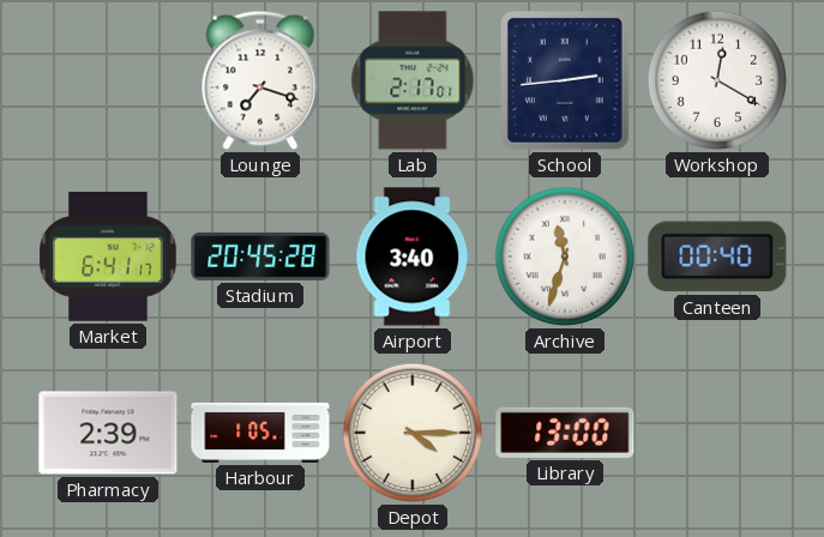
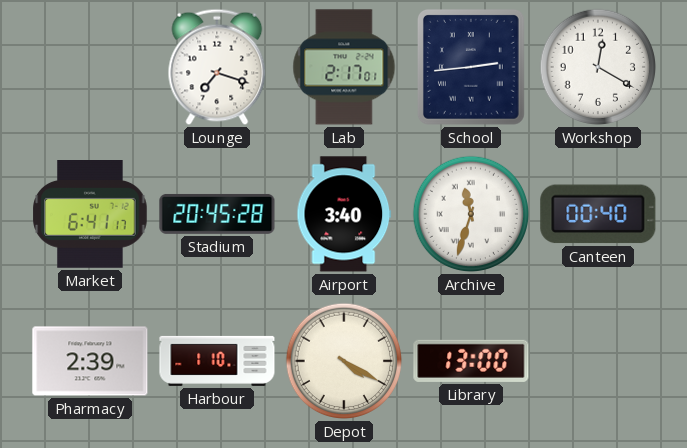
Harbour: 1:05 -> 1:10
Depot: 4:15 -> 4:20
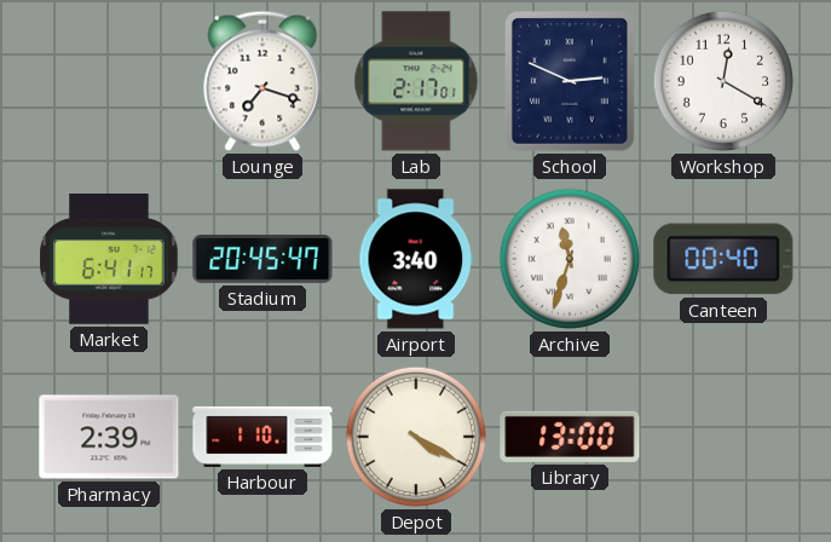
School: 2:44 -> 2:49
Stadium: 20:45:28 -> 20:45:47
